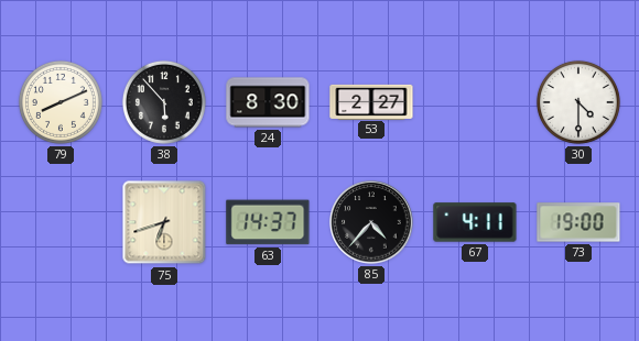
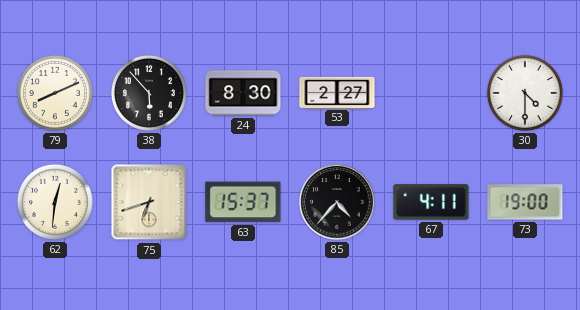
62: none -> 12:31
63: 14:37 -> 15:37
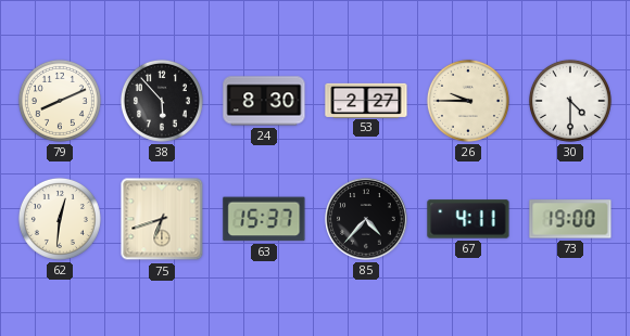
26: none -> 9:45
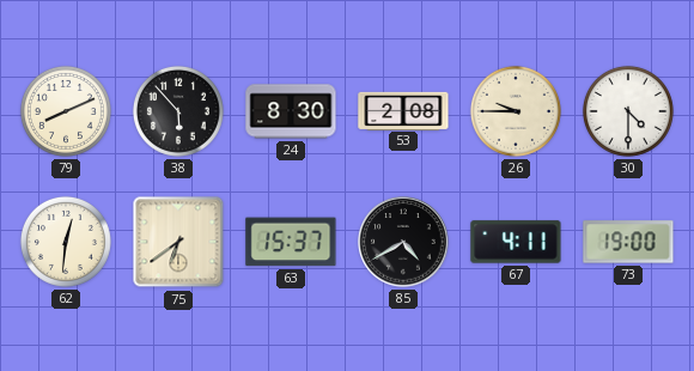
53: 2:27 -> 2:08
75: 6:42 -> 6:39
85: 4:37 -> 4:40
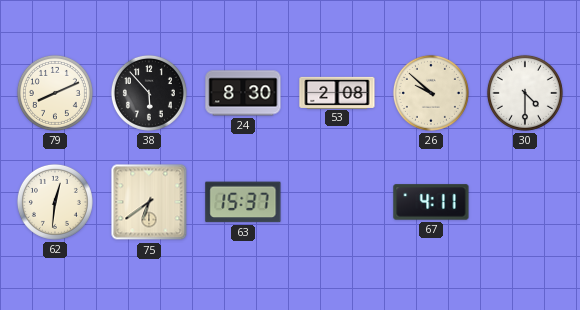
26: 9:45 -> 9:52
85: 4:40 -> none
73: 19:00 -> none
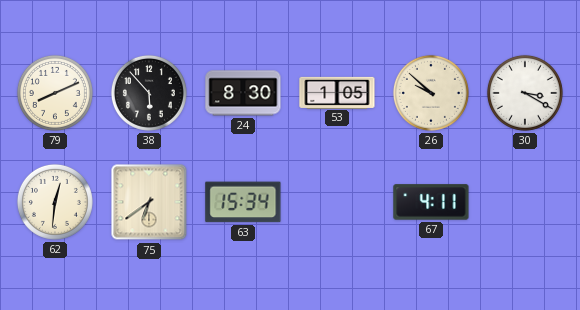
53: 2:08 -> 1:05
30: 4:30 -> 3:20
63: 15:37 -> 15:34
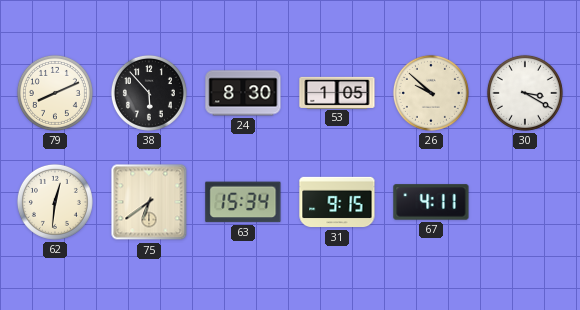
31: none -> 9:15
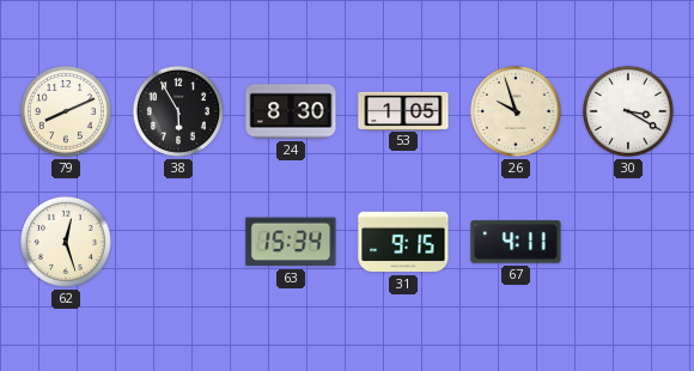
38: 5:53 -> 5:55
26: 9:52 -> 9:57
62: 12:31 -> 12:27
75: 6:39 -> none
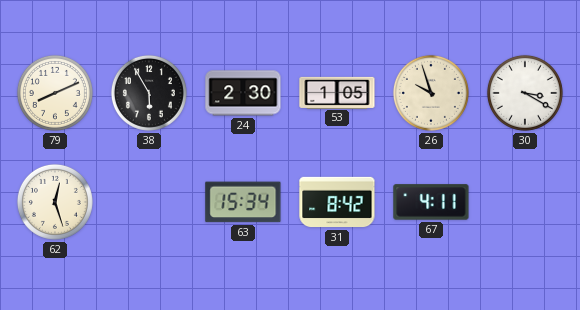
24: 8:30 -> 2:30
31: 9:15 -> 8:42
